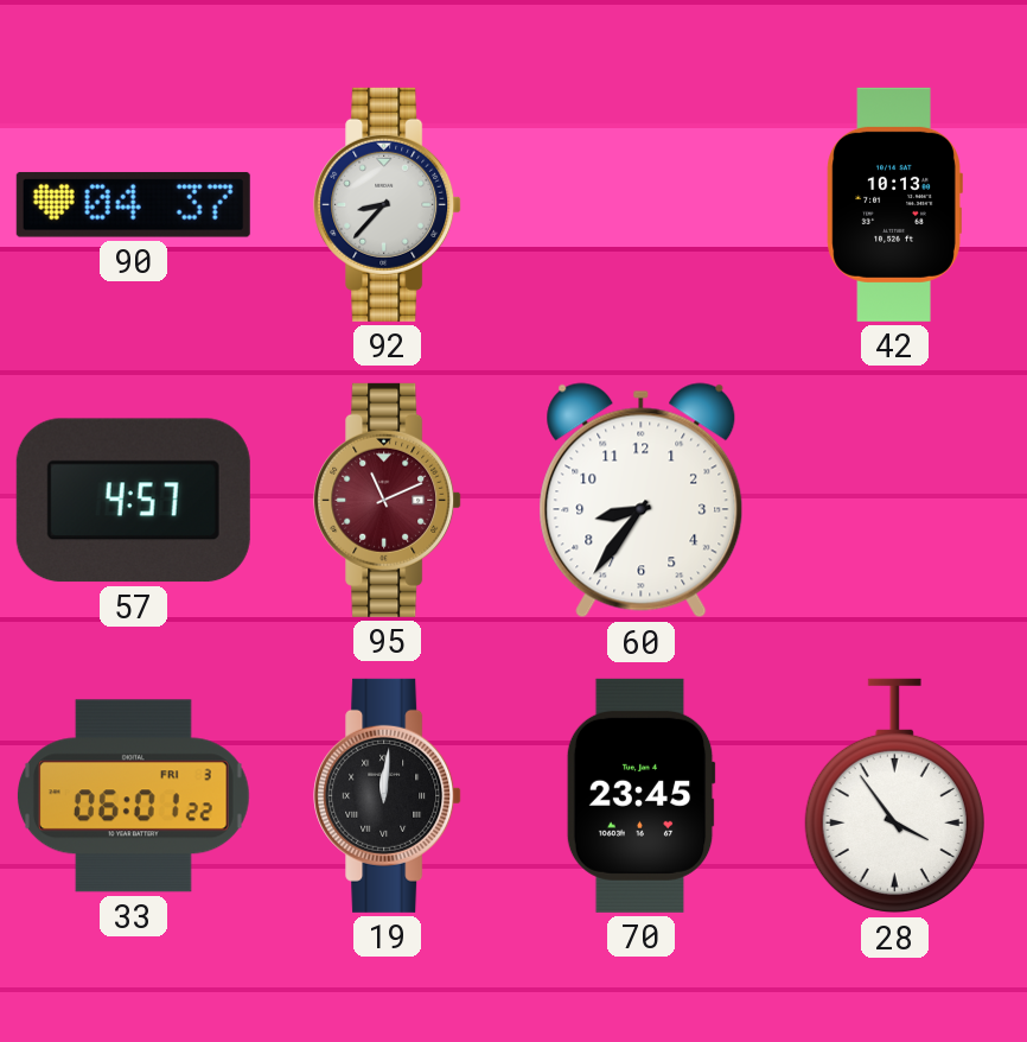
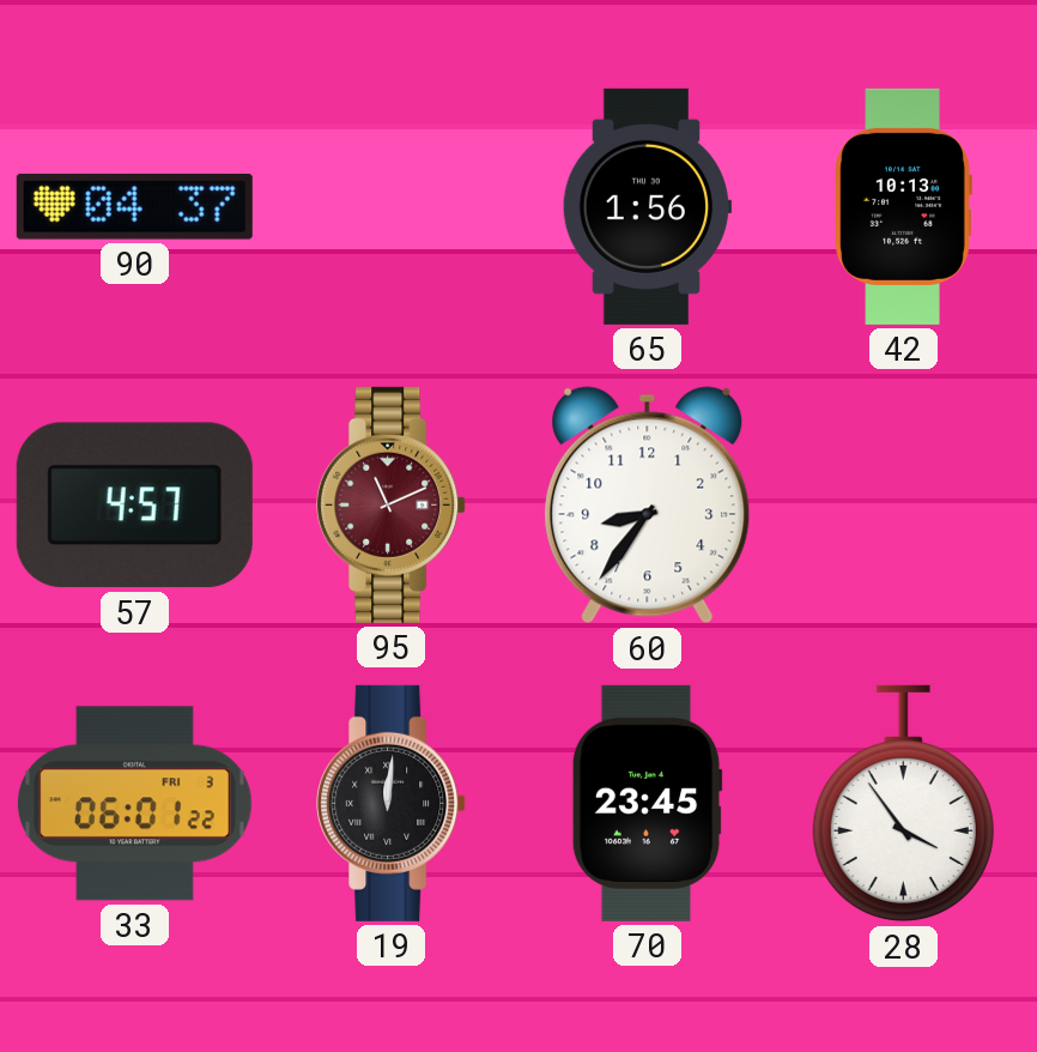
92: 8:37 -> none
65: none -> 1:56
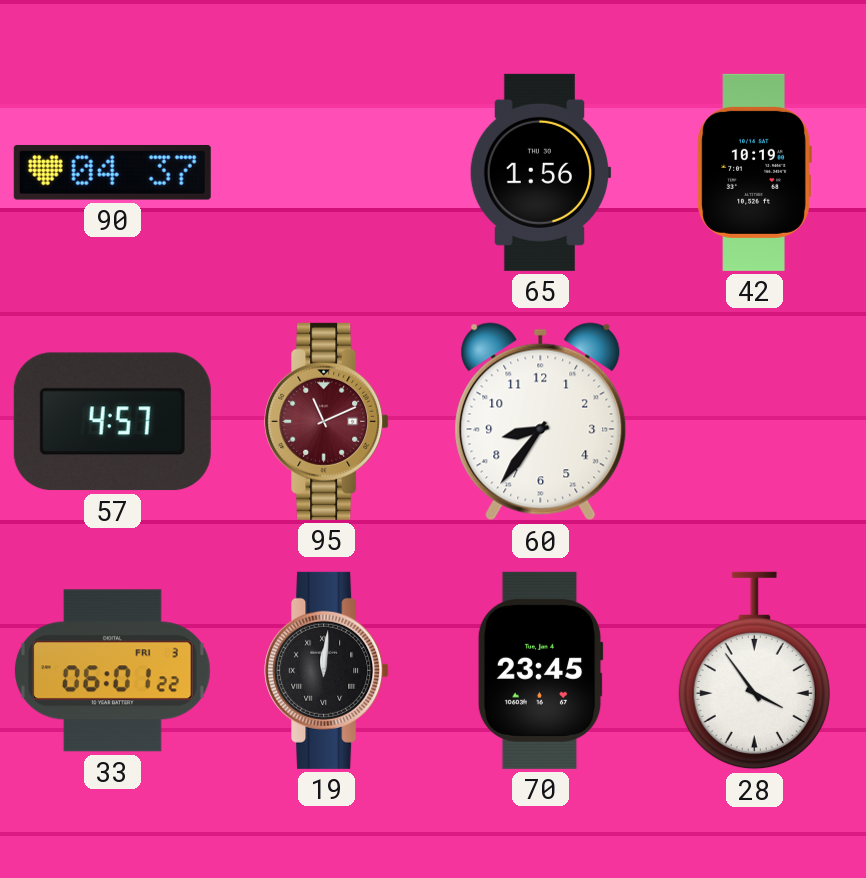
42: 10:13 -> 10:19
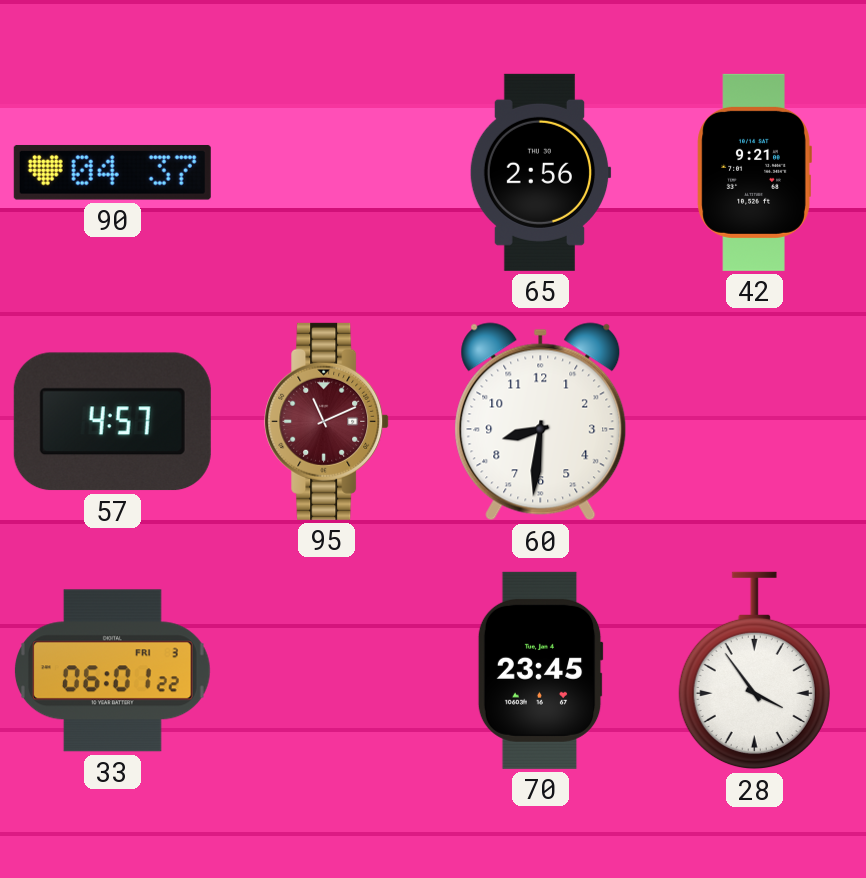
65: 1:56 -> 2:56
42: 10:19 -> 9:21
60: 8:36 -> 8:31
19: 12:01 -> none
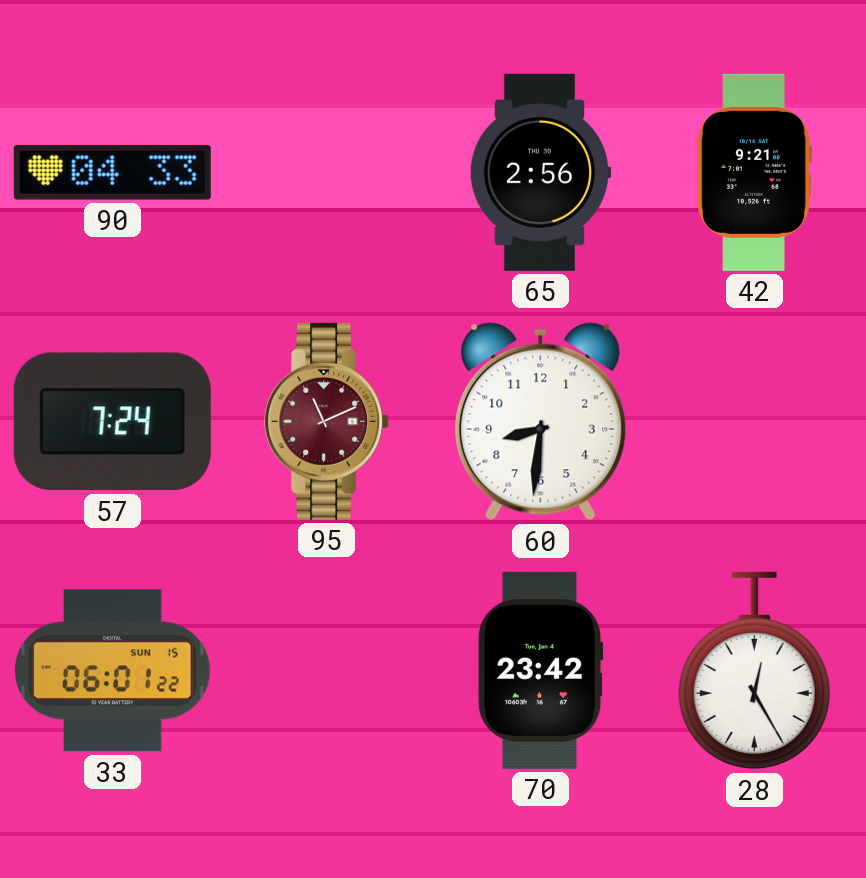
90: 04:37 -> 04:33
57: 4:57 -> 7:24
33 date: FRI 3 -> SUN 15
70: 23:45 -> 23:42
28: 3:54 -> 12:25
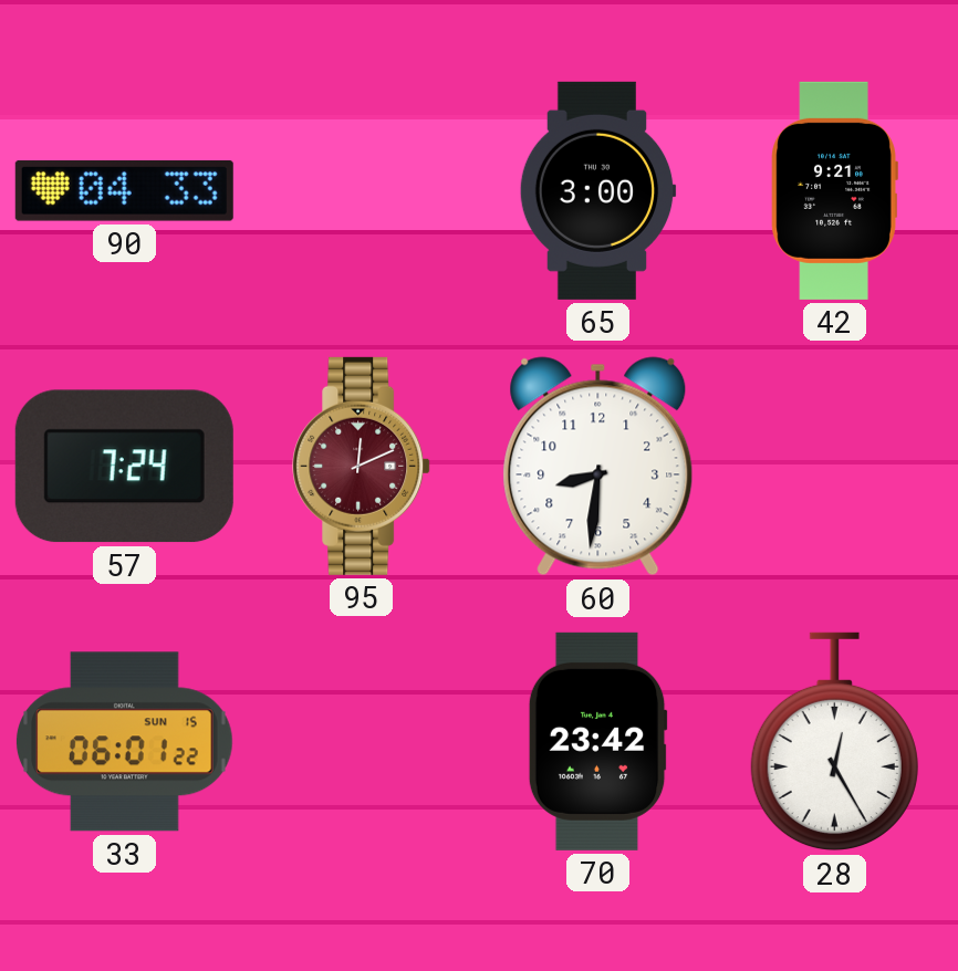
65: 2:56 -> 3:00
95: 11:11 -> 12:11
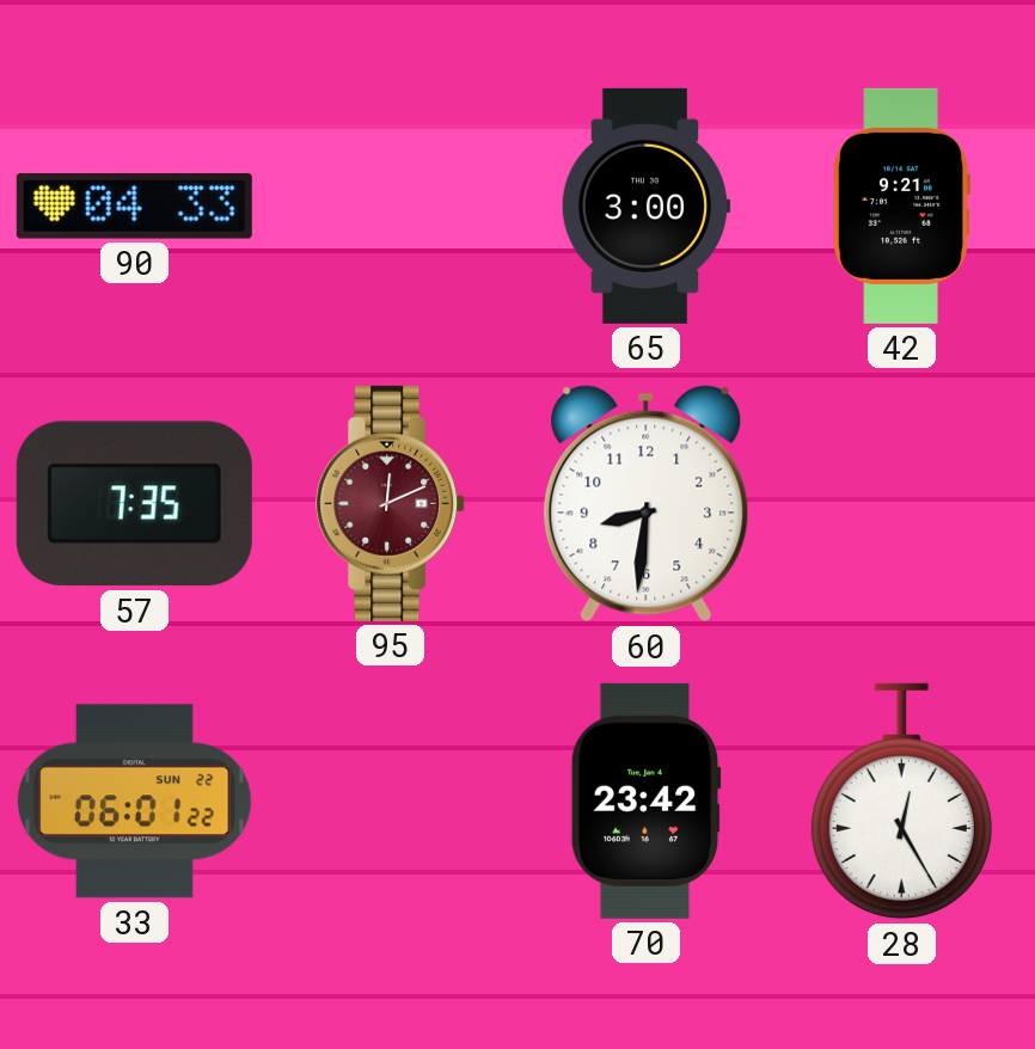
57: 7:24 -> 7:35
33 date: SUN 15 -> SUN 22
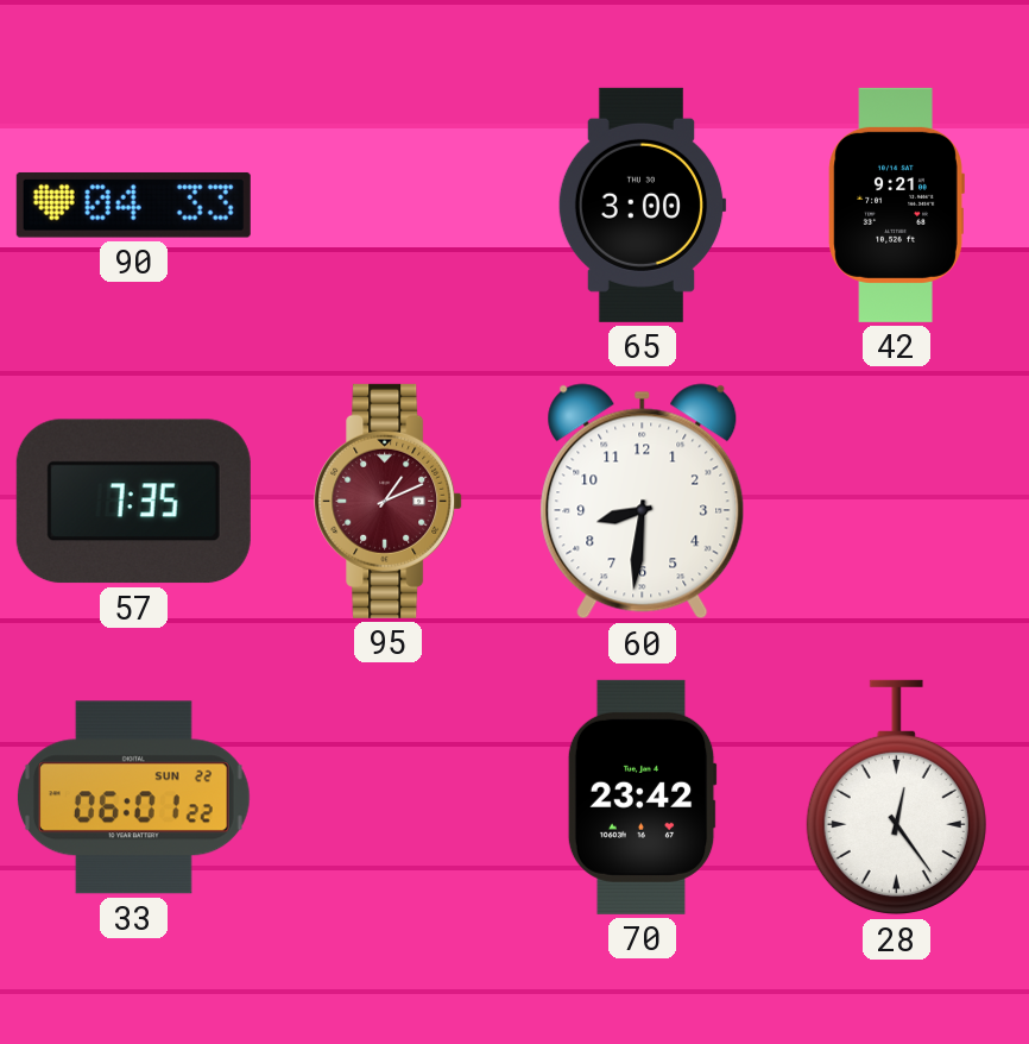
95: 12:11 -> 1:11
28: 12:25 -> 12:24
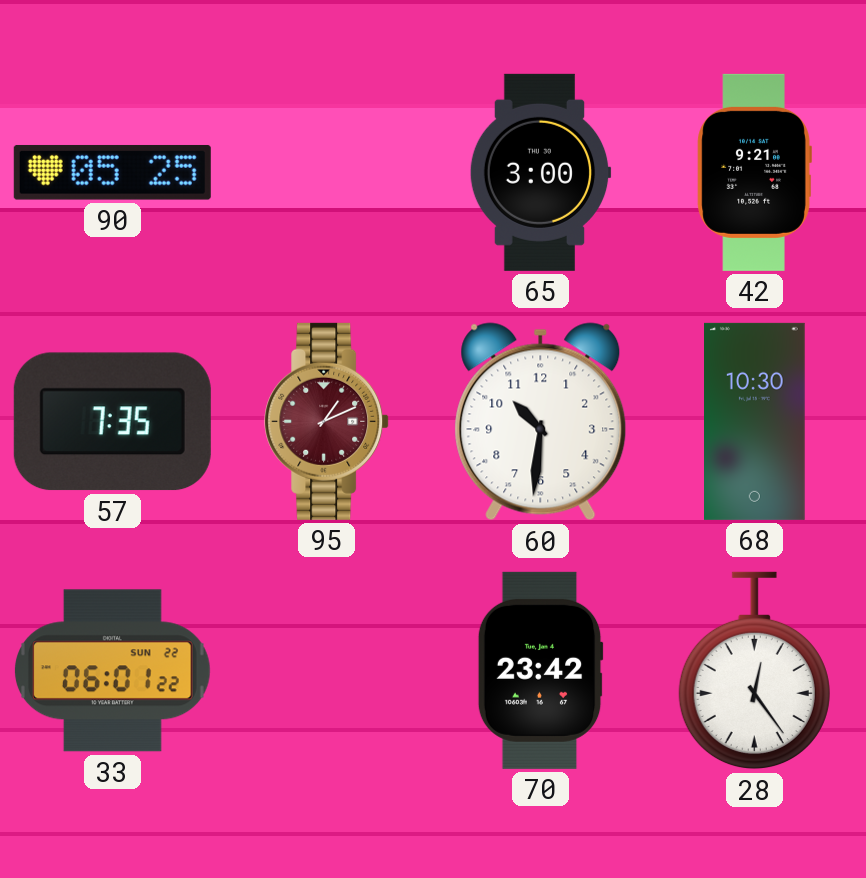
90: 04:33 -> 05:25
60: 8:31 -> 10:31
68: none -> 10:30
